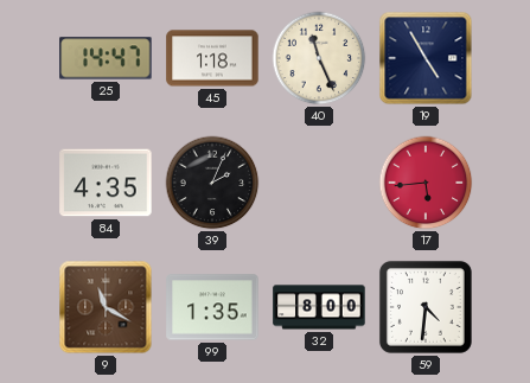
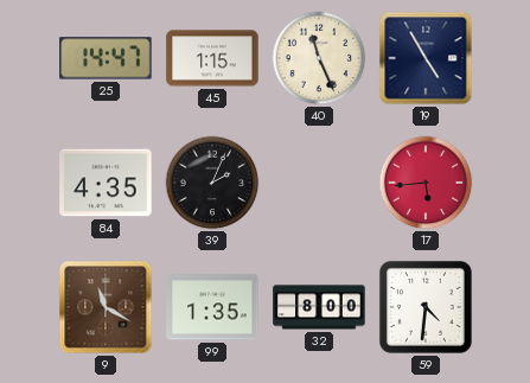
45: 1:18 -> 1:15
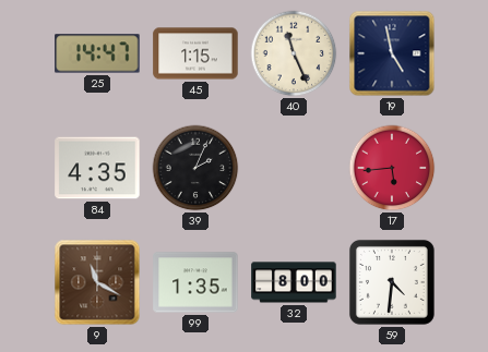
19: 4:55 -> 4:58
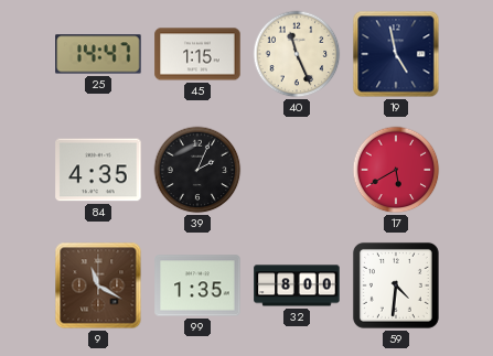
17: 5:44 -> 5:40
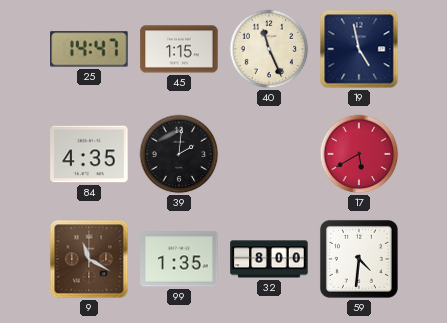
39: 2:04 -> 2:01
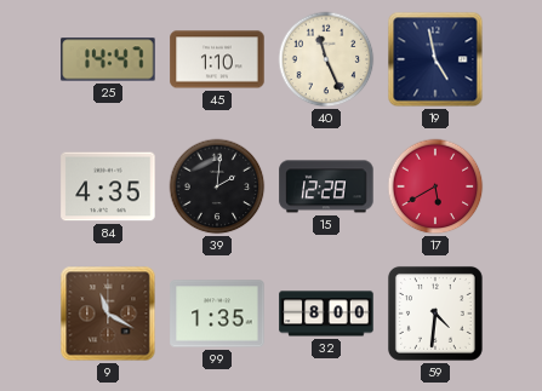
45: 1:15 -> 1:10
15: none -> 12:28
